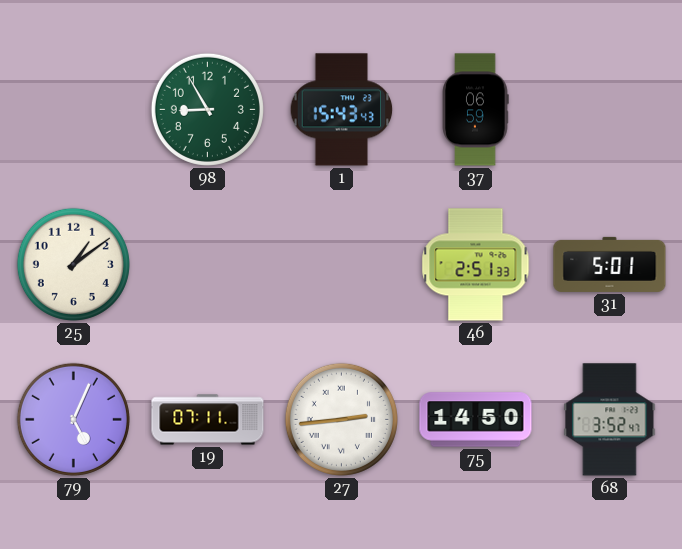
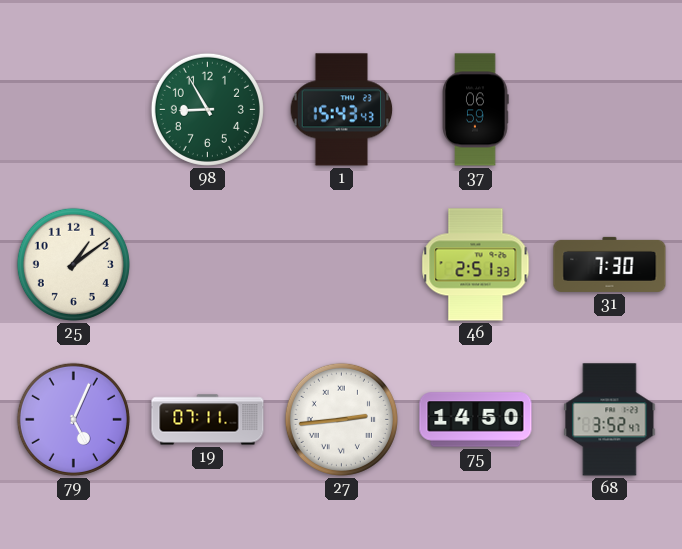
31: 5:01 -> 7:30
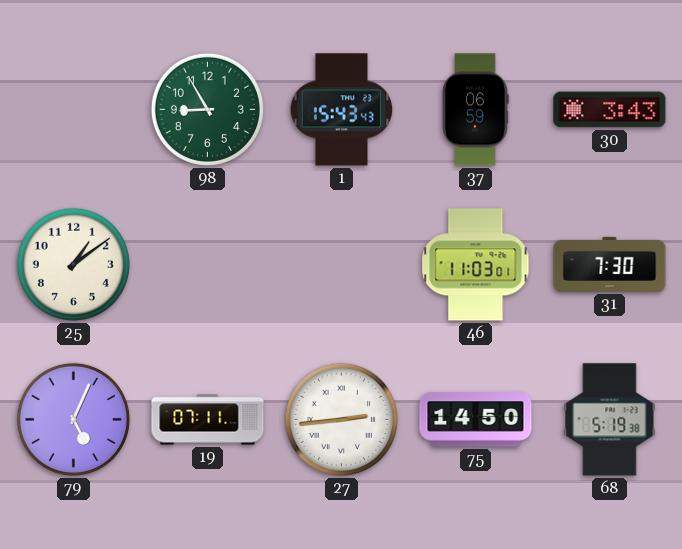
30: none -> 3:43
46: 2:51 -> 11:03
68: 3:52 -> 5:19
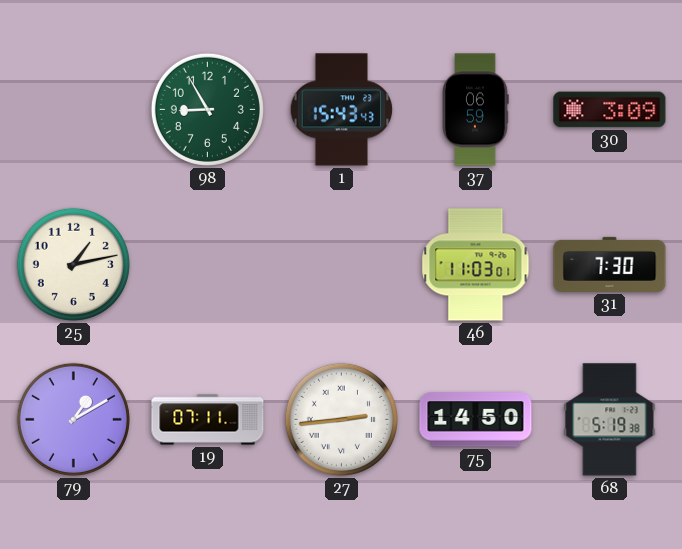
30: 3:43 -> 3:09
25: 1:09 -> 1:13
79: 5:04 -> 1:10
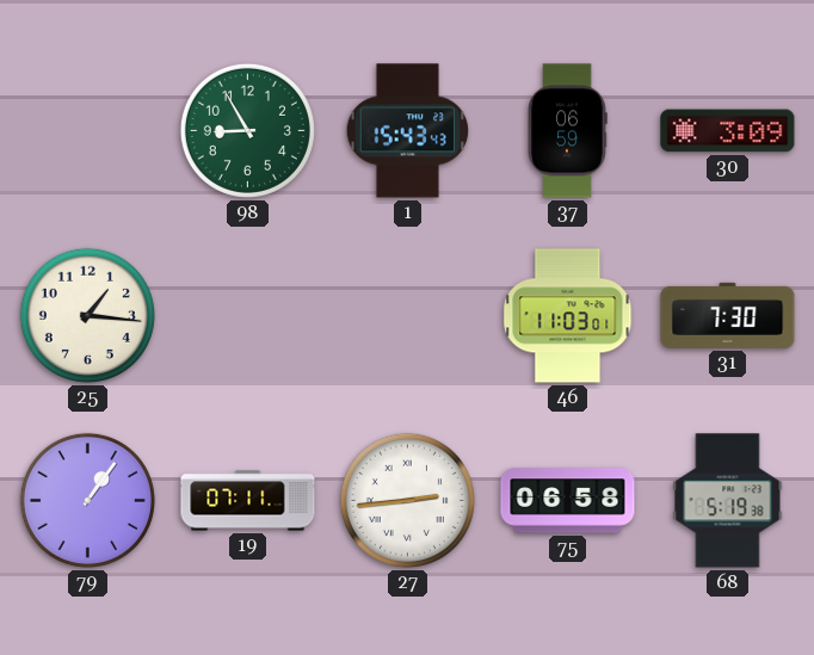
25: 1:13 -> 1:16
79: 1:10 -> 1:06
75: 14:50 -> 06:58
